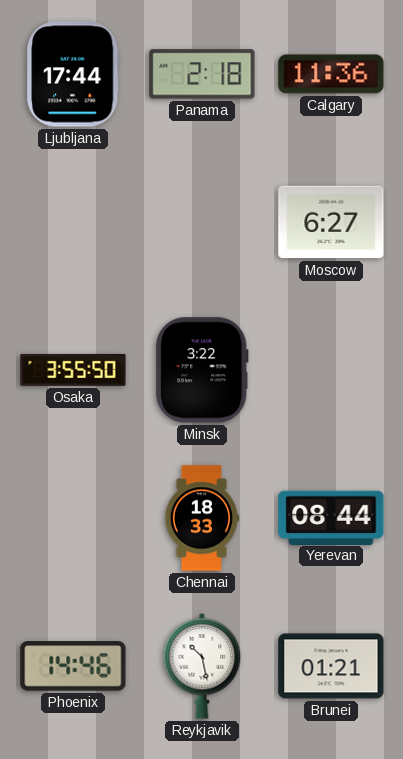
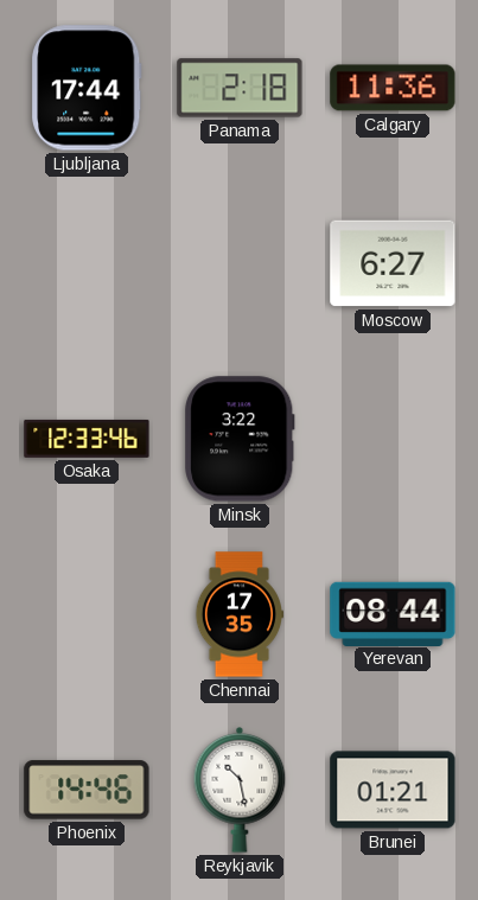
Osaka: 3:55 -> 12:33
Chennai: 18:33 -> 17:35
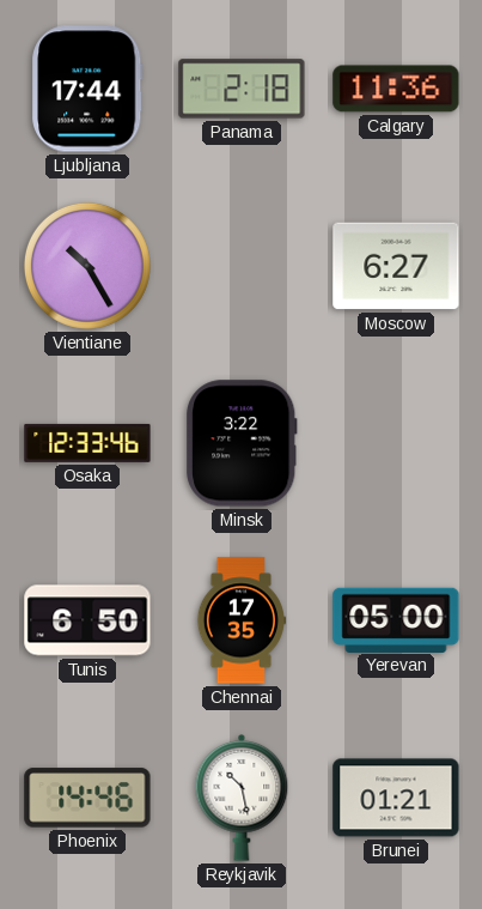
Vientiane: none -> 10:25
Tunis: none -> 6:50
Yerevan: 08:44 -> 05:00
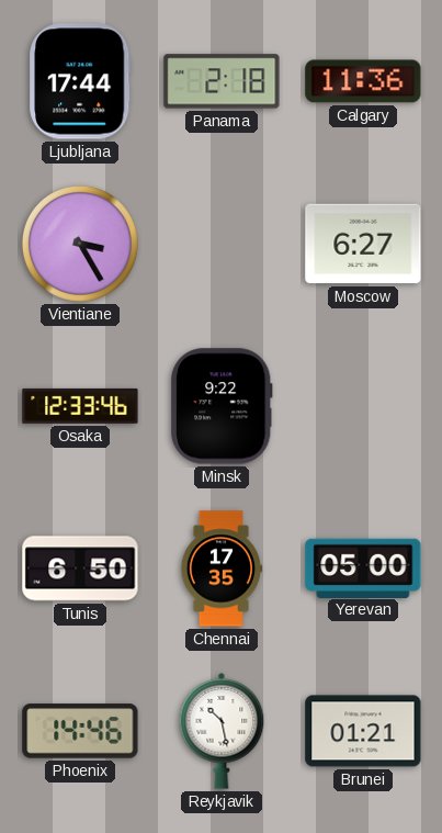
Vientiane: 10:25 -> 3:25
Minsk: 3:22 -> 9:22
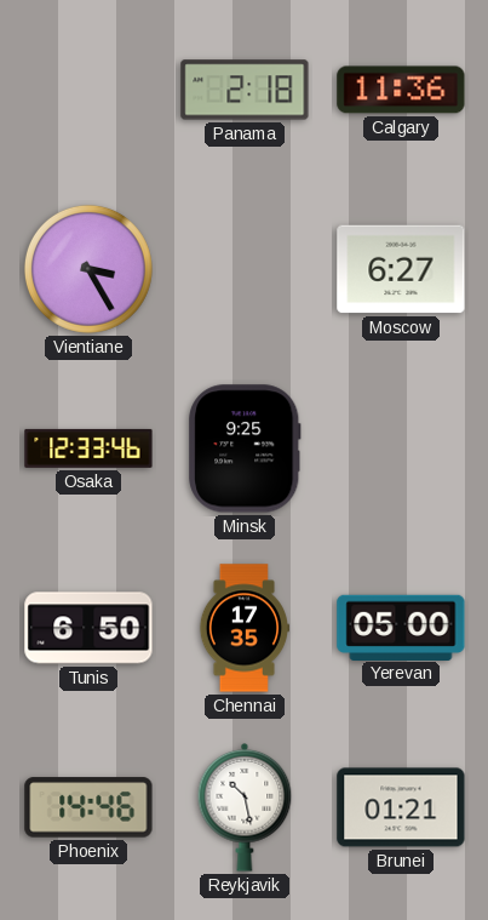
Ljubljana: 17:44 -> none
Minsk: 9:22 -> 9:25
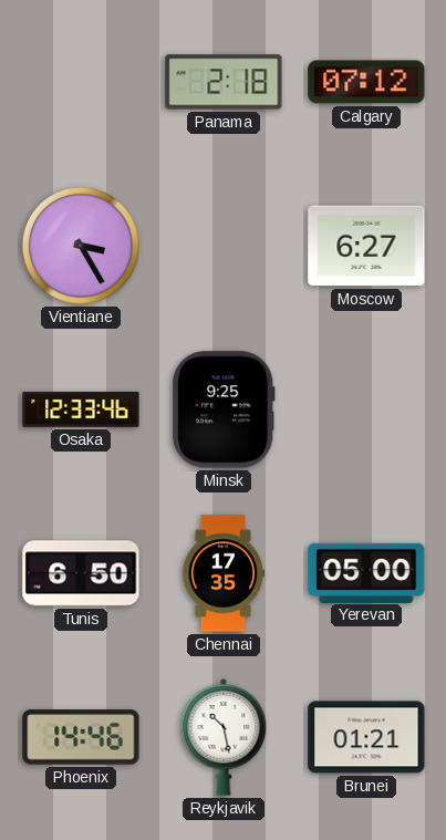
Calgary: 11:36 -> 07:12
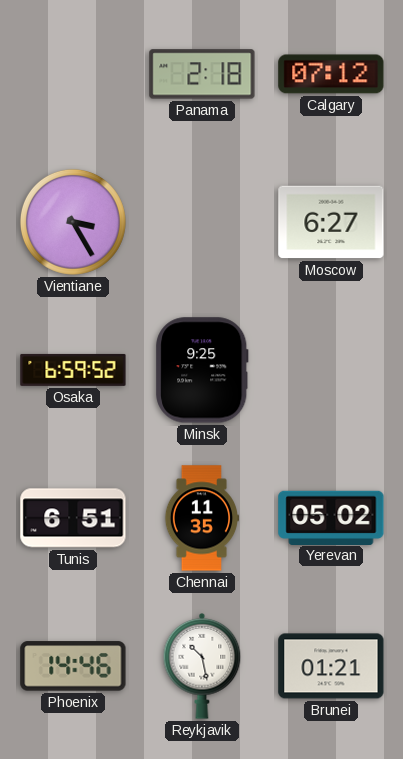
Osaka: 12:33 -> 6:59
Tunis: 6:50 -> 6:51
Chennai: 17:35 -> 11:35
Yerevan: 05:00 -> 05:02
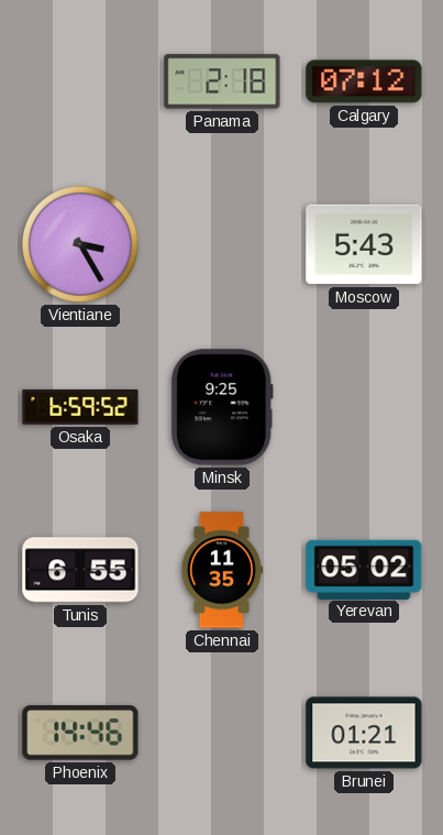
Moscow: 6:27 -> 5:43
Tunis: 6:51 -> 6:55
Reykjavik: 10:28 -> none
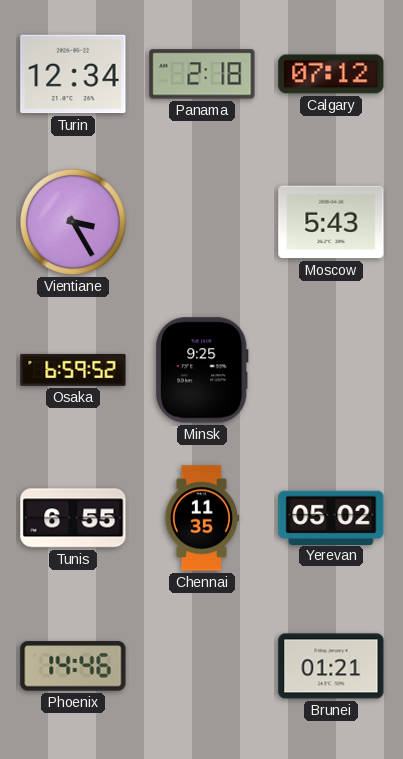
Turin: none -> 12:34
